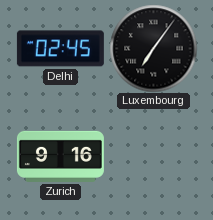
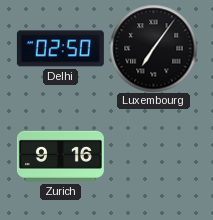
Delhi: 02:45 -> 02:50
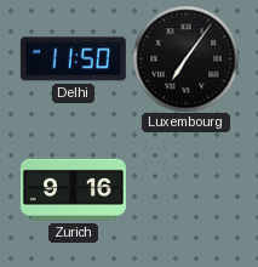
Delhi: 02:50 -> 11:50
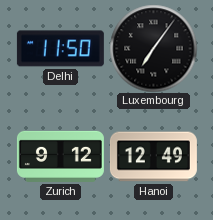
Zurich: 9:16 -> 9:12
Hanoi: none -> 12:49
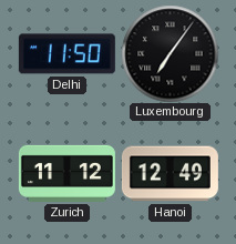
Zurich: 9:12 -> 11:12
